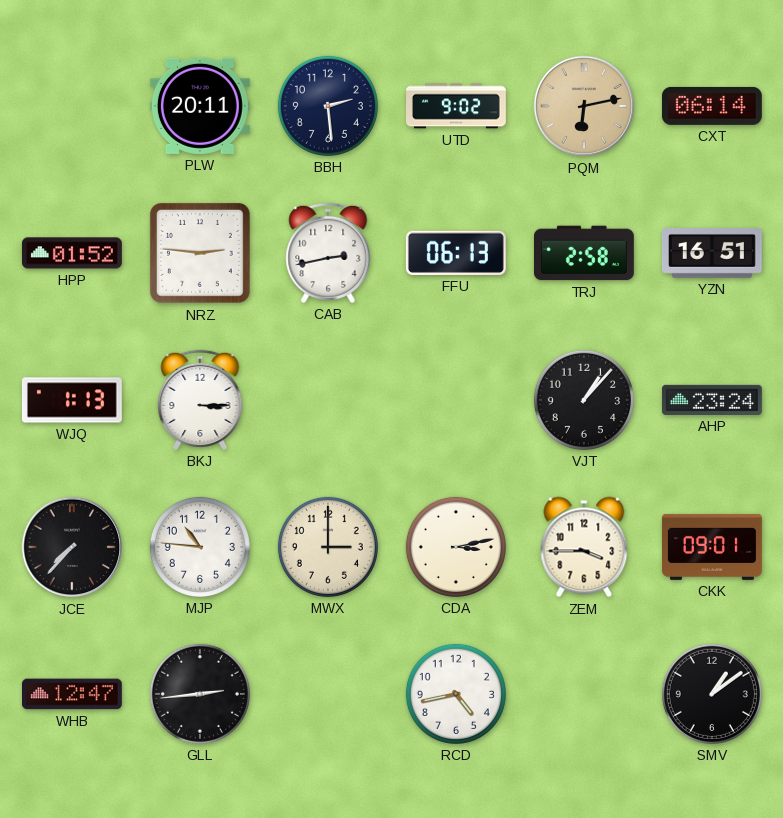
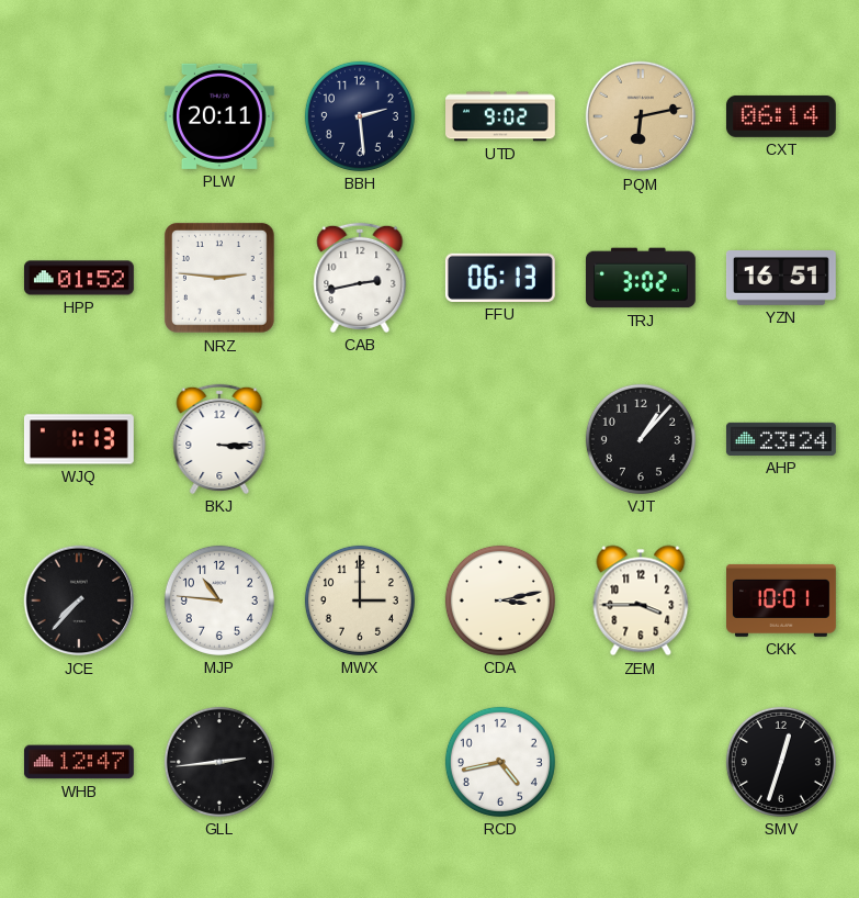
TRJ: 2:58 -> 3:02
CKK: 09:01 -> 10:01
SMV: 1:09 -> 12:33
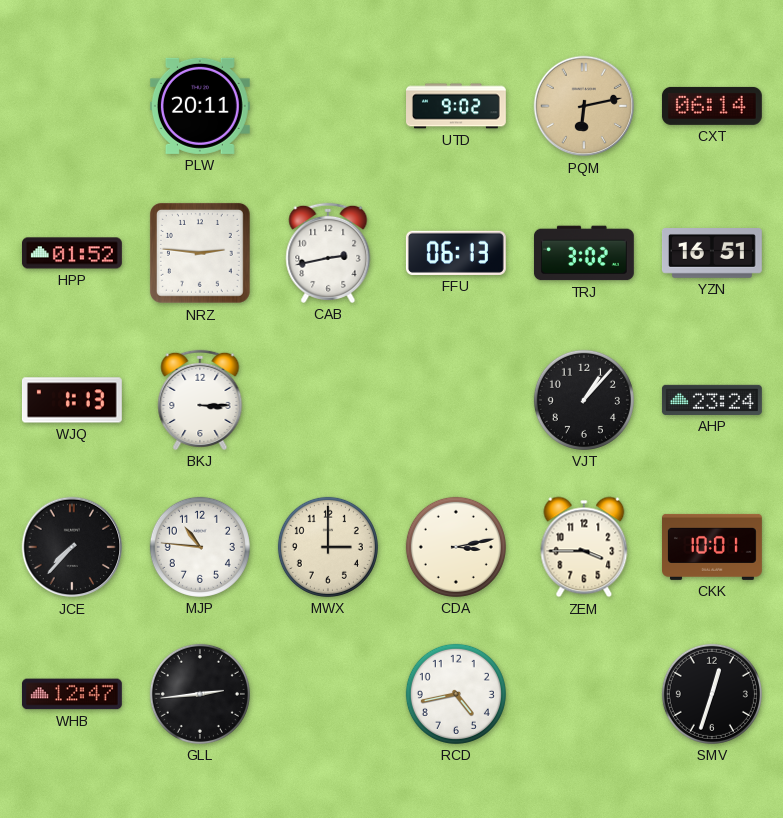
BBH: 2:29 -> none
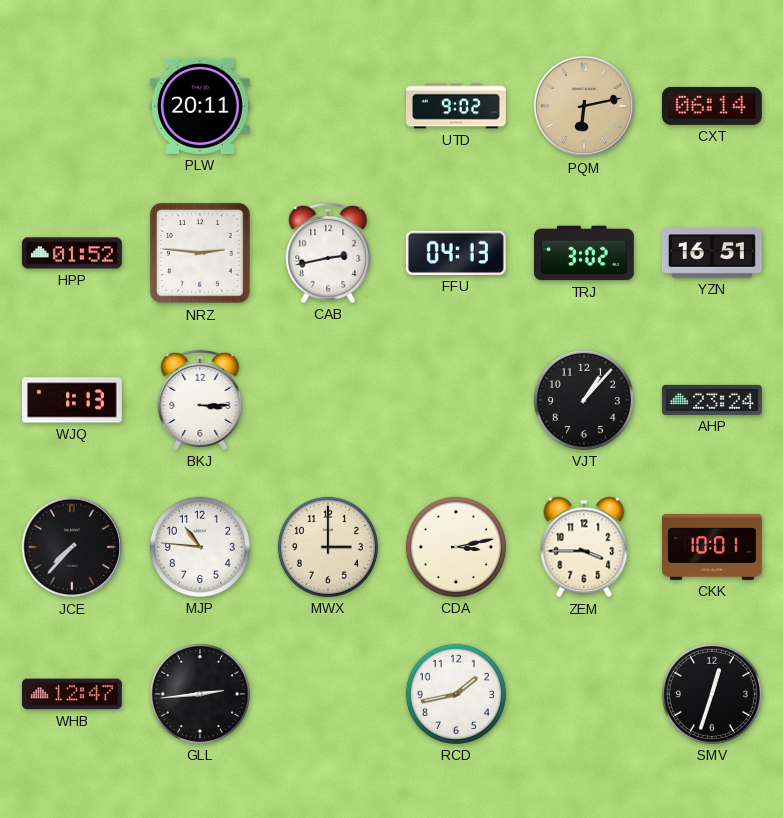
FFU: 06:13 -> 04:13
RCD: 4:43 -> 1:43
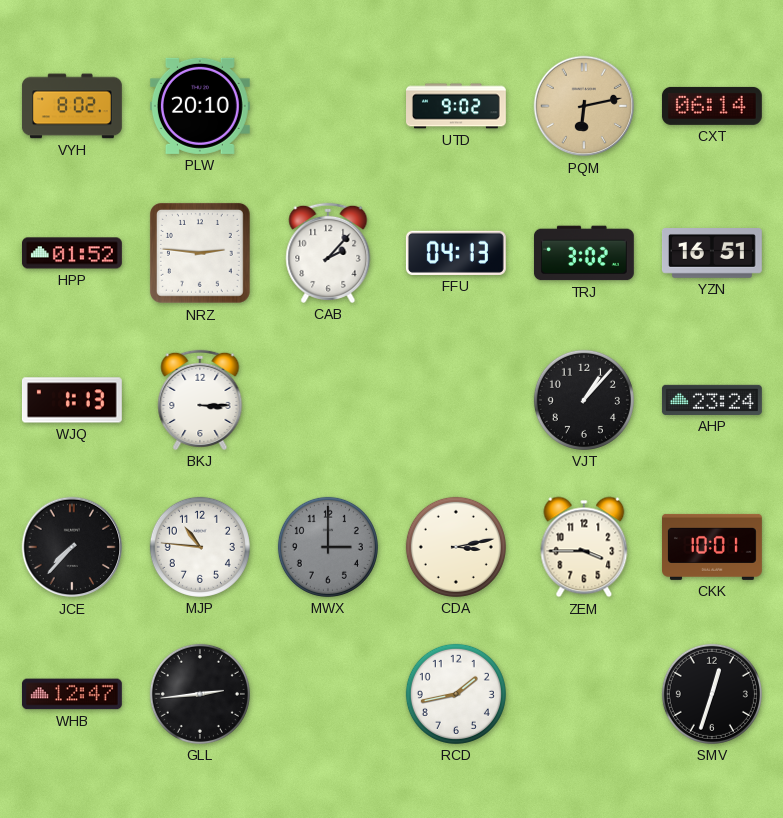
VYH: none -> 8:02
PLW: 20:11 -> 20:10
CAB: 2:43 -> 2:07
MWX dial: cream -> grey
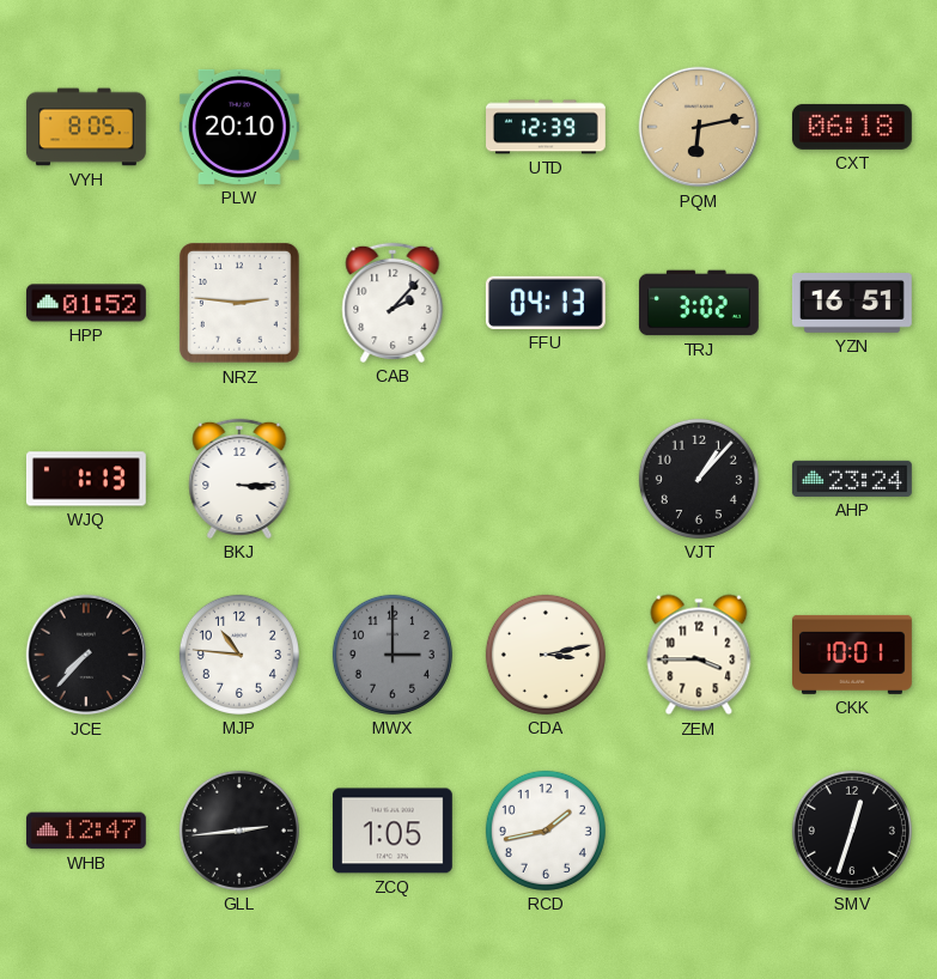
VYH: 8:02 -> 8:05
UTD: 9:02 -> 12:39
CXT: 06:14 -> 06:18
ZCQ: none -> 1:05
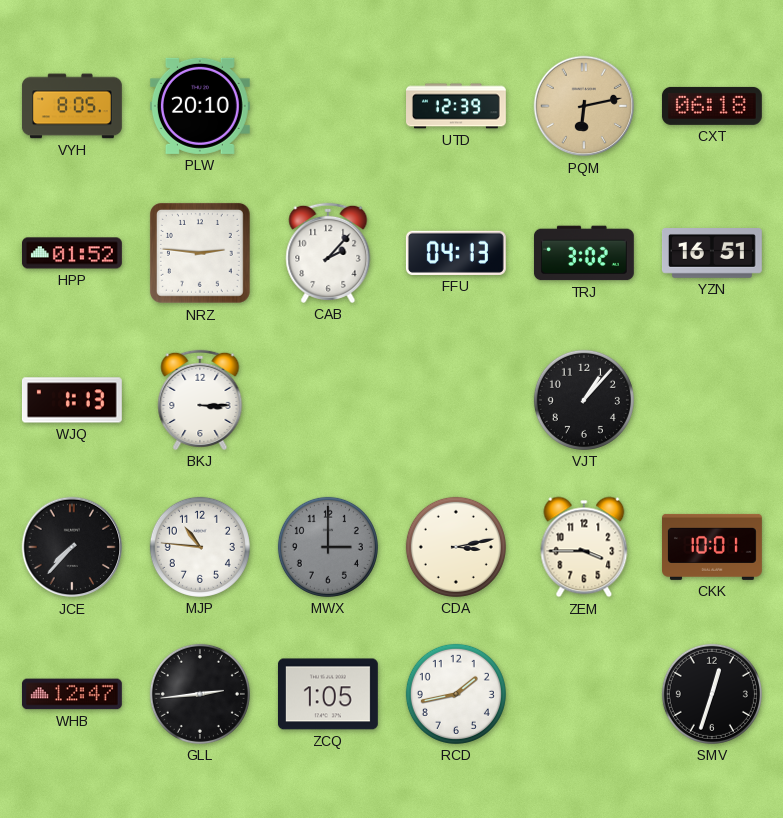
AHP: 23:24 -> none
